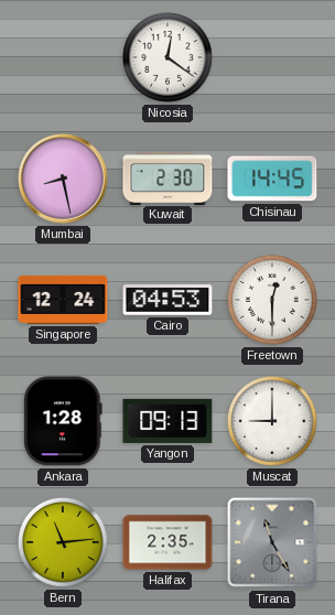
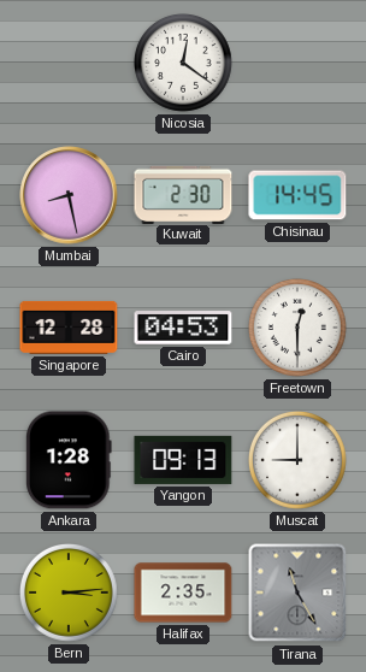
Singapore: 12:24 -> 12:28
Bern: 11:14 -> 3:14
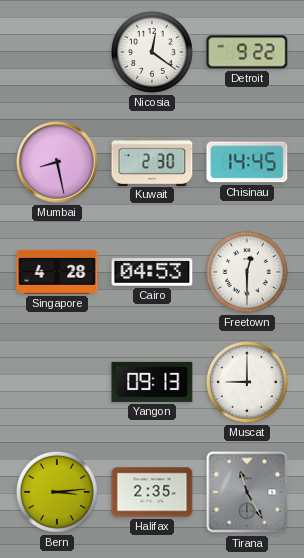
Detroit: none -> 9:22
Singapore: 12:28 -> 4:28
Ankara: 1:28 -> none
